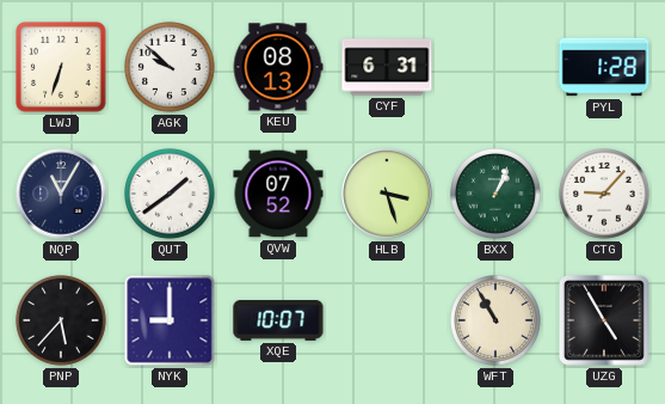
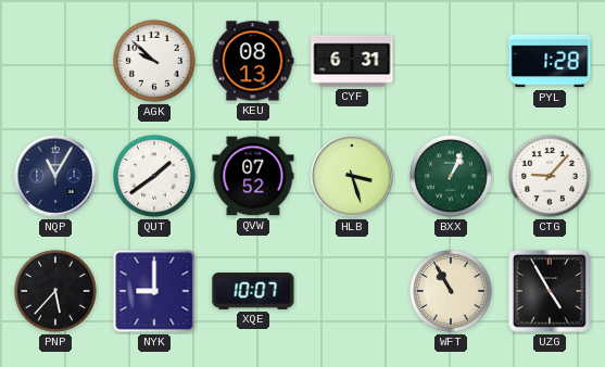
LWJ: 6:33 -> none
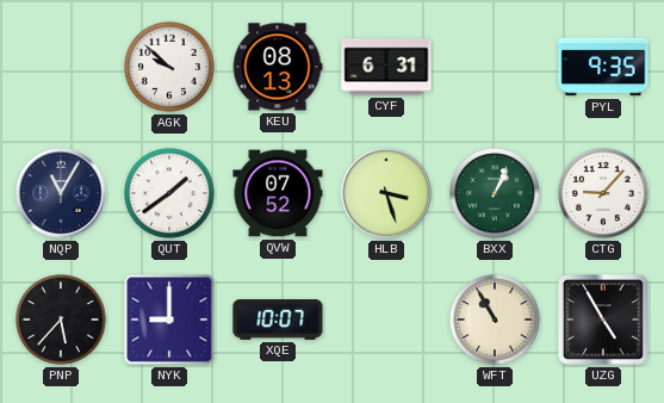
PYL: 1:28 -> 9:35
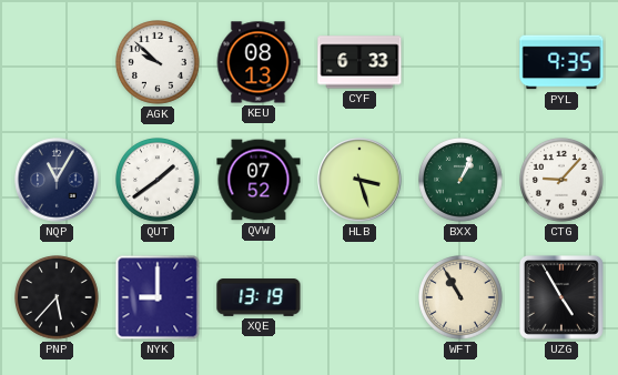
CYF: 6:31 -> 6:33
XQE: 10:07 -> 13:19
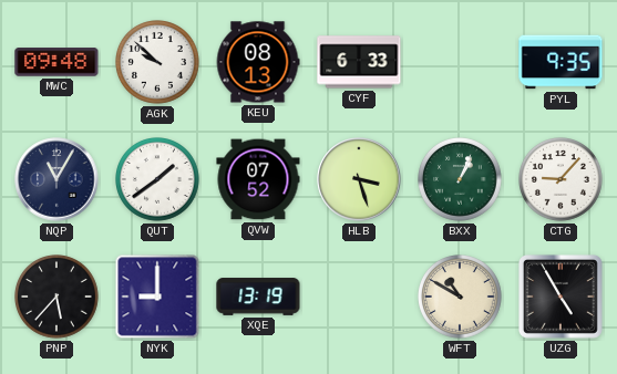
MWC: none -> 09:48
WFT: 10:55 -> 10:50
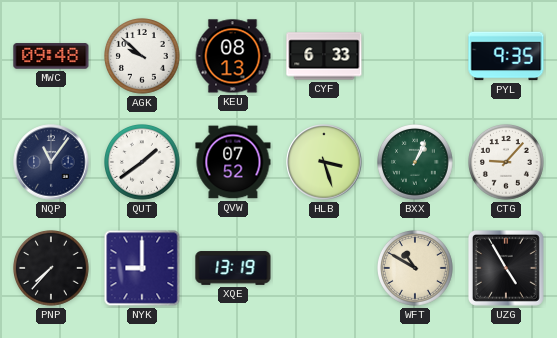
NQP: 11:05 -> 11:06
PNP: 5:37 -> 7:37
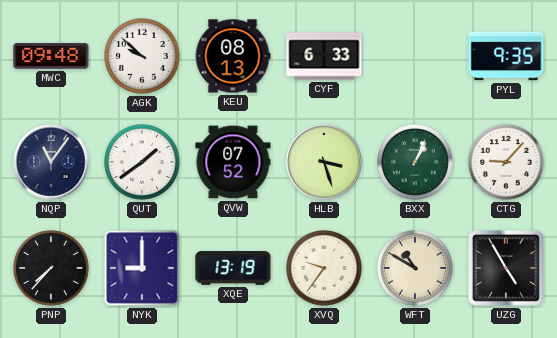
XVQ: none -> 9:36
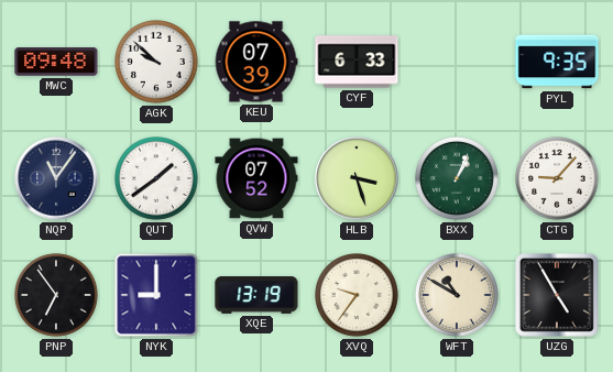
KEU: 08:13 -> 07:39
PNP: 7:37 -> 6:54
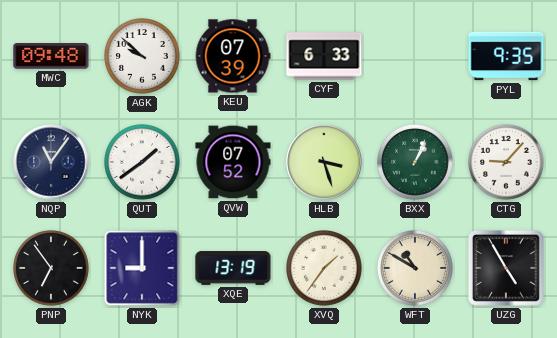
XVQ: 9:36 -> 1:36
